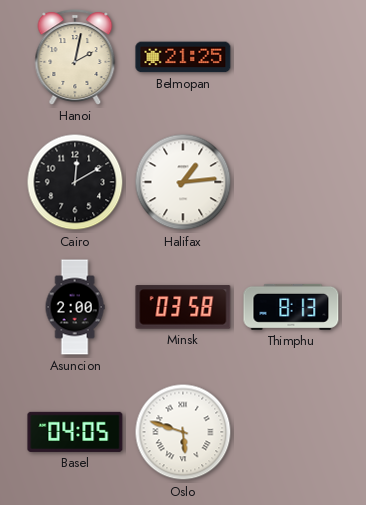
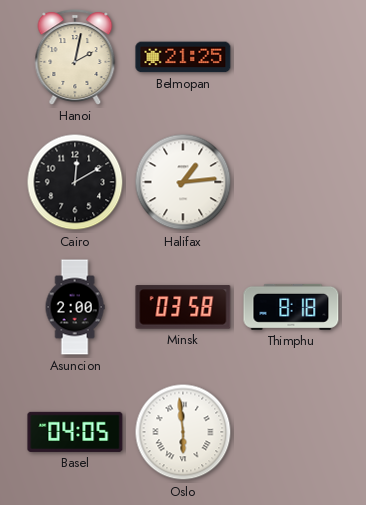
Thimphu: 8:13 -> 8:18
Oslo: 5:48 -> 5:59
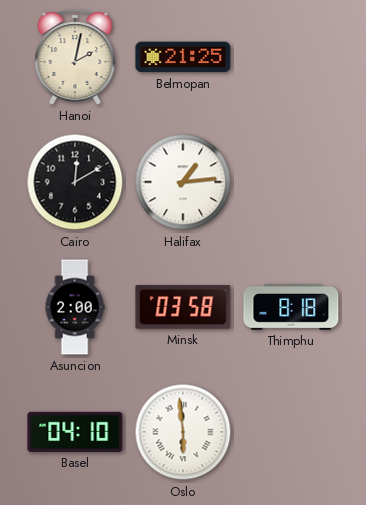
Basel: 04:05 -> 04:10
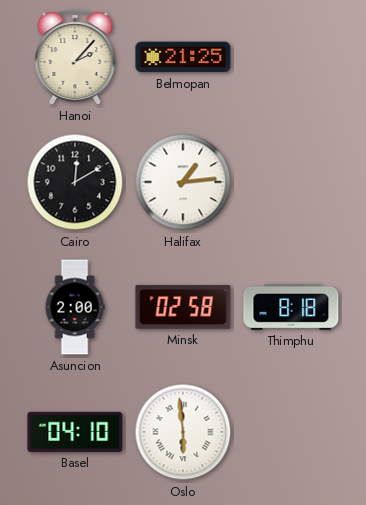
Hanoi: 2:02 -> 2:07
Minsk: 03:58 -> 02:58
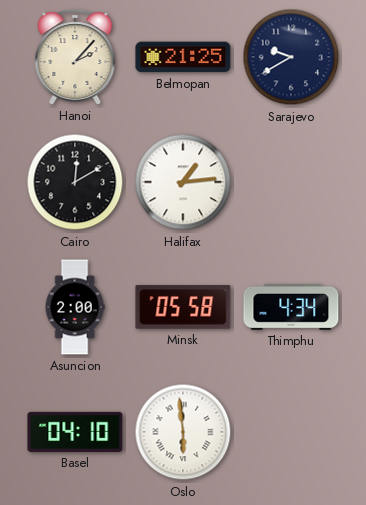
Sarajevo: none -> 9:40
Minsk: 02:58 -> 05:58
Thimphu: 8:18 -> 4:34
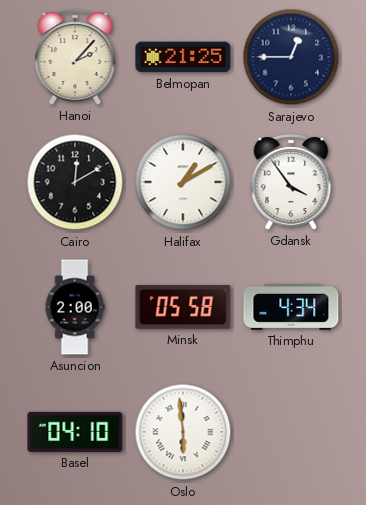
Sarajevo: 9:40 -> 12:45
Halifax: 1:14 -> 1:10
Gdansk: none -> 3:54
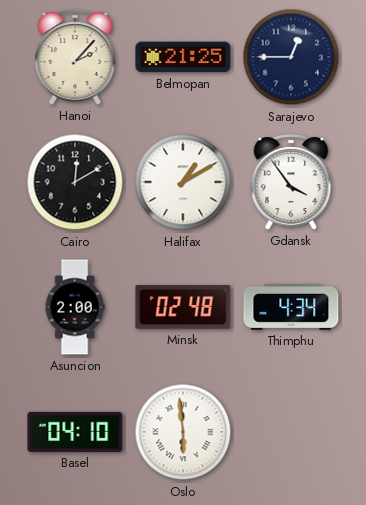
Minsk: 05:58 -> 02:48
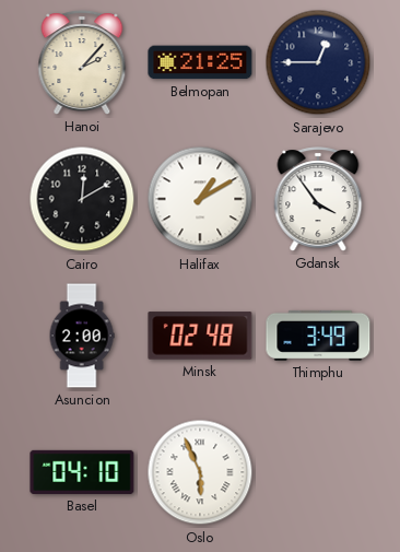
Thimphu: 4:34 -> 3:49
Oslo: 5:59 -> 5:56
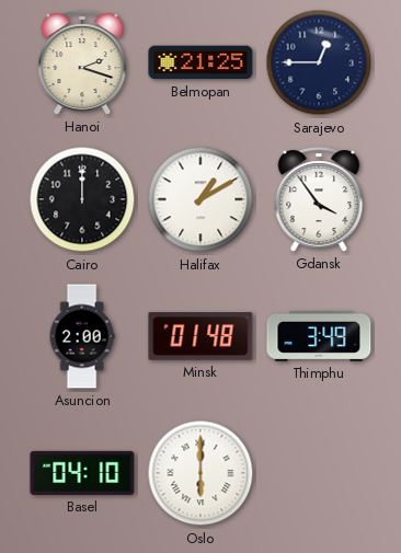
Hanoi: 2:07 -> 2:18
Cairo: 12:10 -> 12:00
Minsk: 02:48 -> 01:48
Oslo: 5:56 -> 6:00
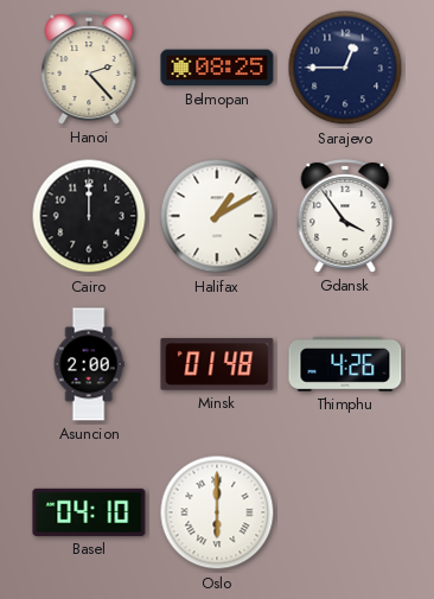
Hanoi: 2:18 -> 2:23
Belmopan: 21:25 -> 08:25
Thimphu: 3:49 -> 4:26
